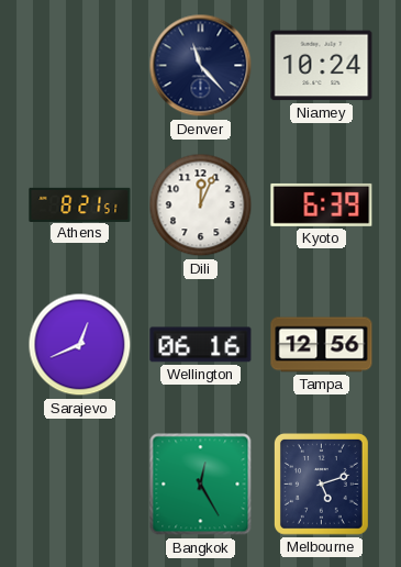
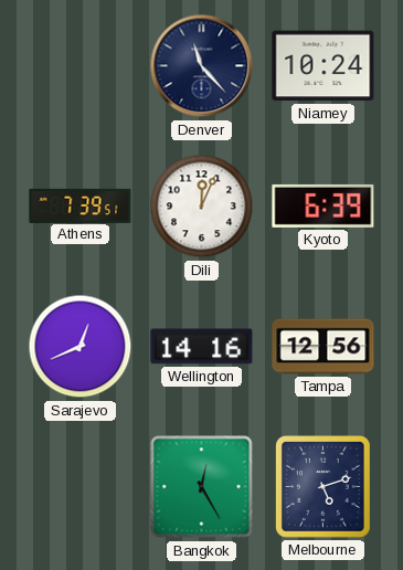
Athens: 8:21 -> 7:39
Wellington: 06:16 -> 14:16
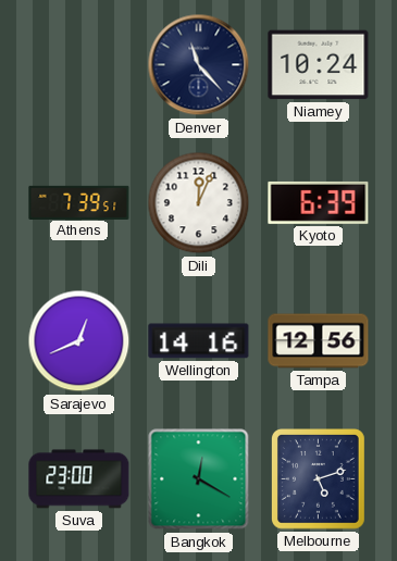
Suva: none -> 23:00
Bangkok: 12:25 -> 12:20
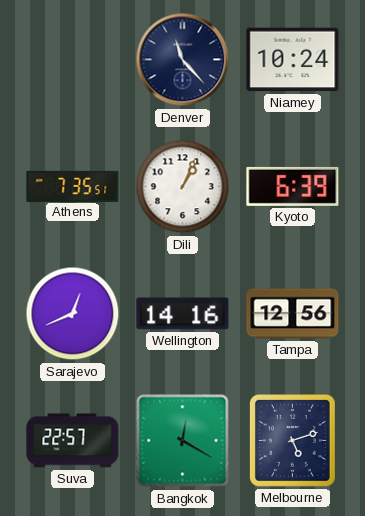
Athens: 7:39 -> 7:35
Dili: 12:04 -> 1:04
Suva: 23:00 -> 22:57
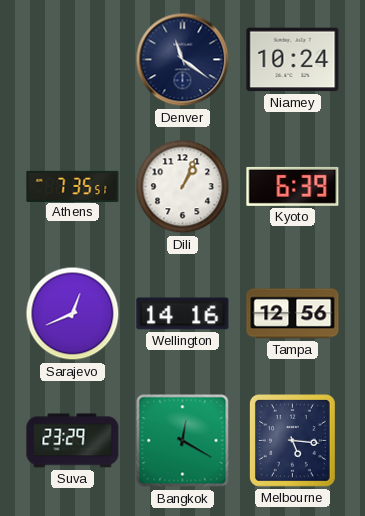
Denver: 11:23 -> 11:21
Suva: 22:57 -> 23:29
Melbourne: 5:12 -> 5:16
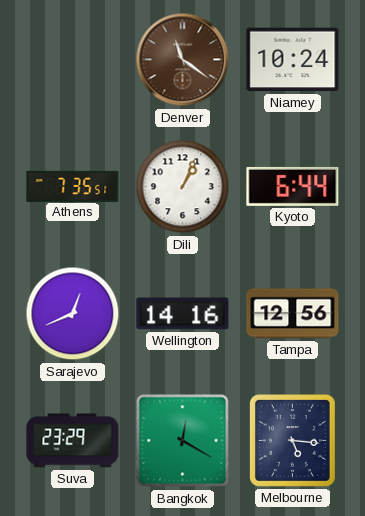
Denver dial: navy -> brown
Kyoto: 6:39 -> 6:44
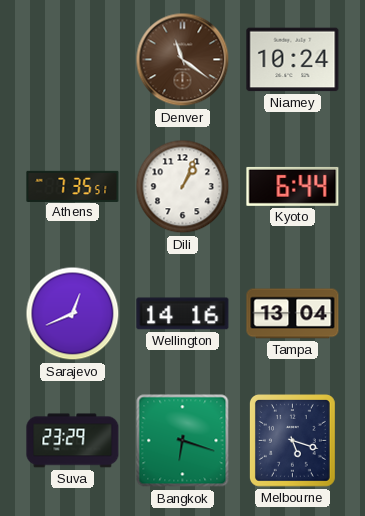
Tampa: 12:56 -> 13:04
Bangkok: 12:20 -> 6:18
Melbourne: 5:16 -> 5:18
